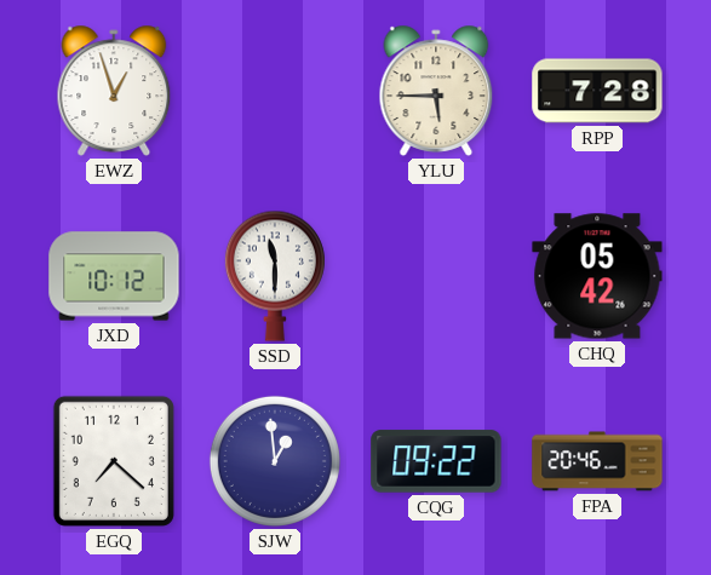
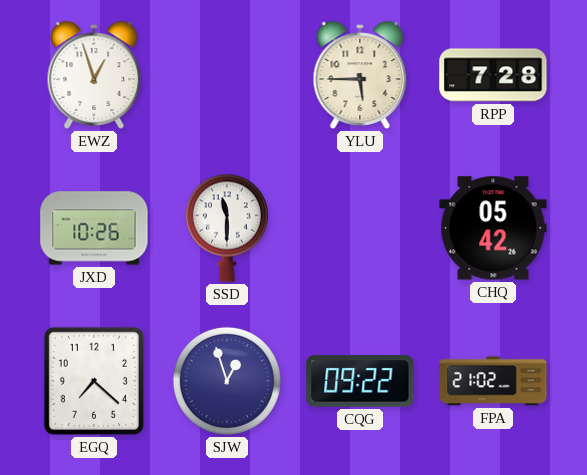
JXD: 10:12 -> 10:26
SJW: 12:59 -> 12:57
FPA: 20:46 -> 21:02
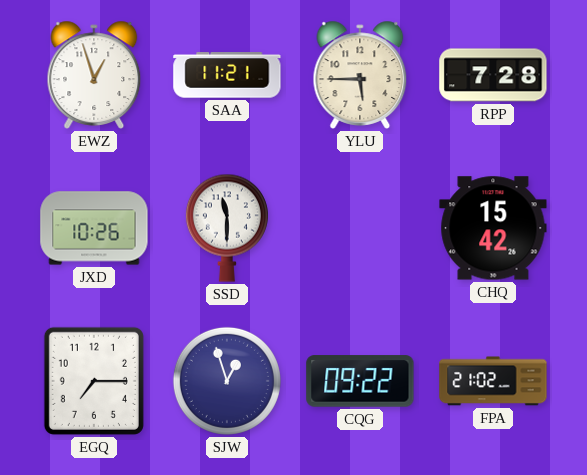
SAA: none -> 11:21
CHQ: 05:42 -> 15:42
EGQ: 7:22 -> 7:15
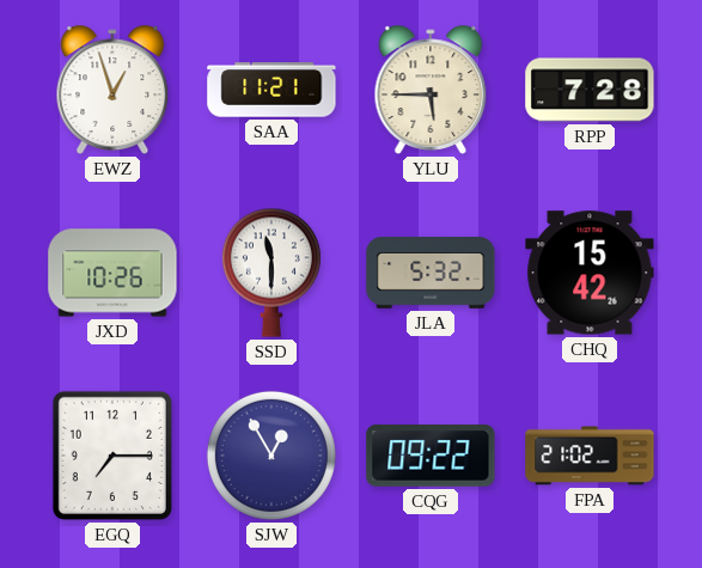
JLA: none -> 5:32
SJW: 12:57 -> 12:55
